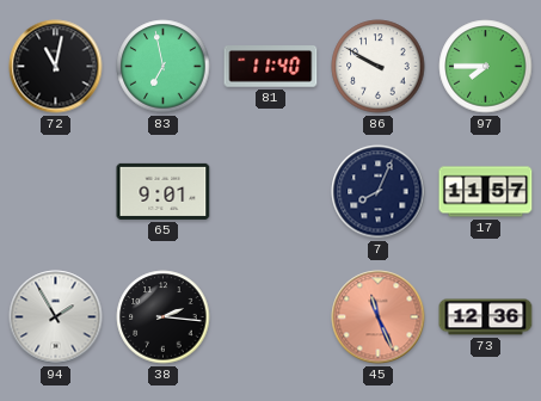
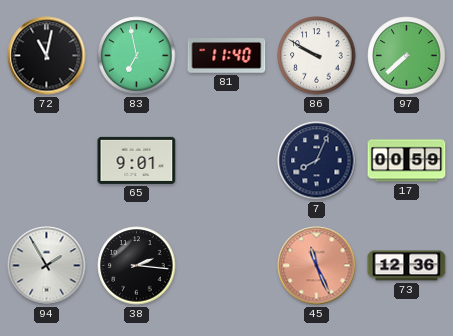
97: 7:45 -> 7:38
17: 11:57 -> 00:59
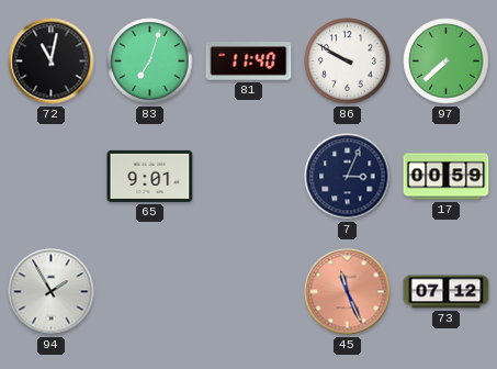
83: 6:58 -> 7:03
7: 8:04 -> 3:04
38: 2:16 -> none
73: 12:36 -> 07:12
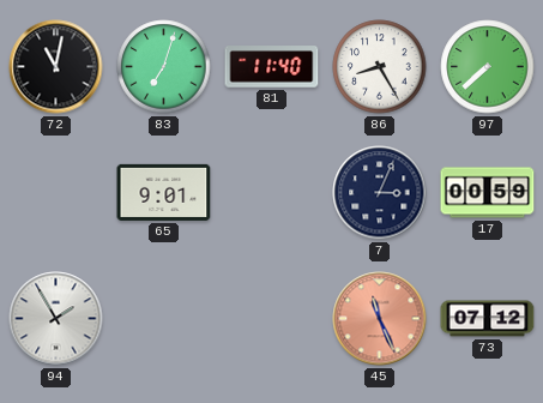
86: 9:50 -> 8:25
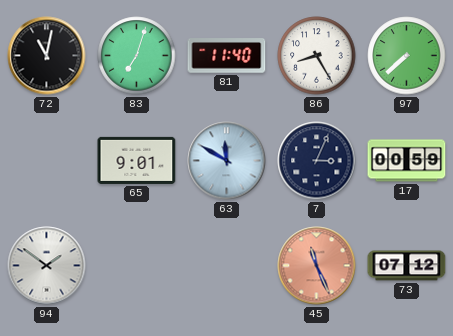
63: none -> 11:50
94: 1:55 -> 1:51
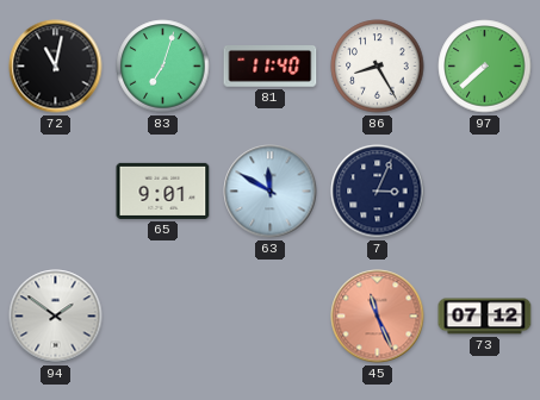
17: 00:59 -> none
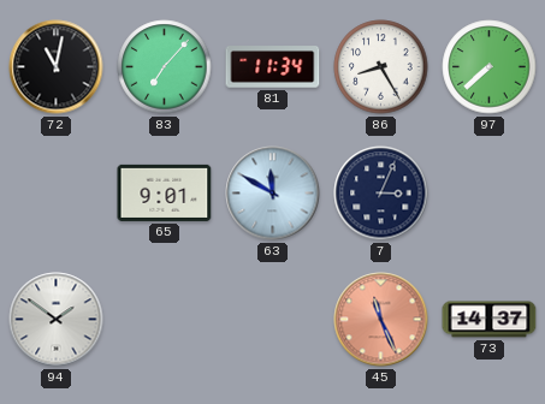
83: 7:03 -> 7:07
81: 11:40 -> 11:34
73: 07:12 -> 14:37
